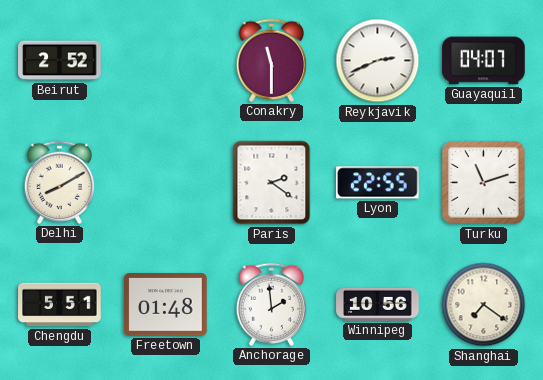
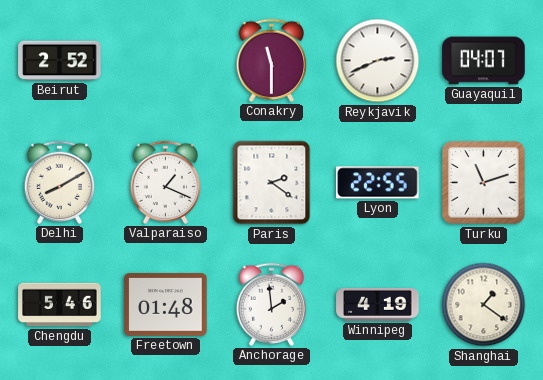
Valparaiso: none -> 1:19
Chengdu: 5:51 -> 5:46
Winnipeg: 10:56 -> 4:19
Shanghai: 7:21 -> 1:21
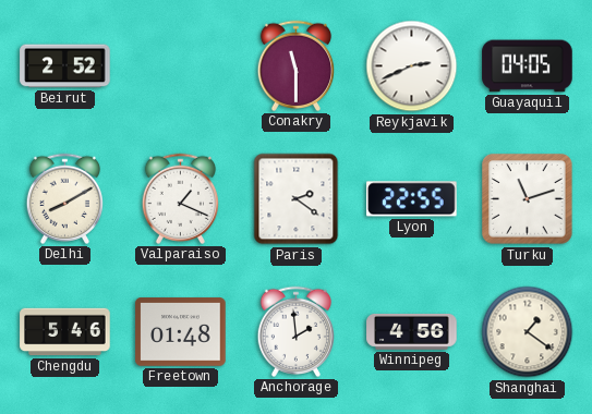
Guayaquil: 04:07 -> 04:05
Winnipeg: 4:19 -> 4:56
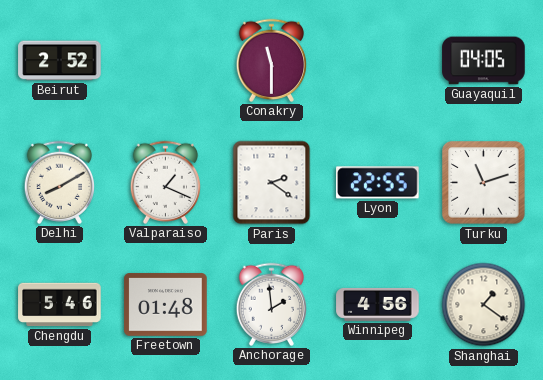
Reykjavik: 2:41 -> none
